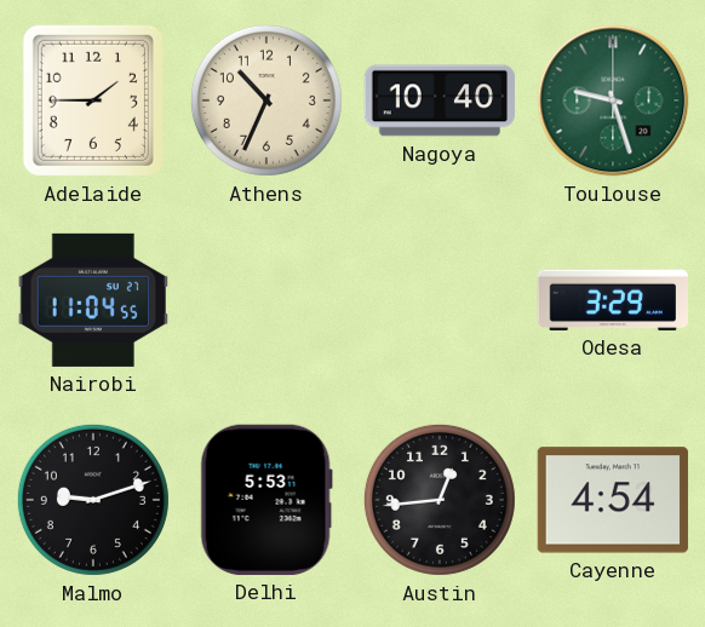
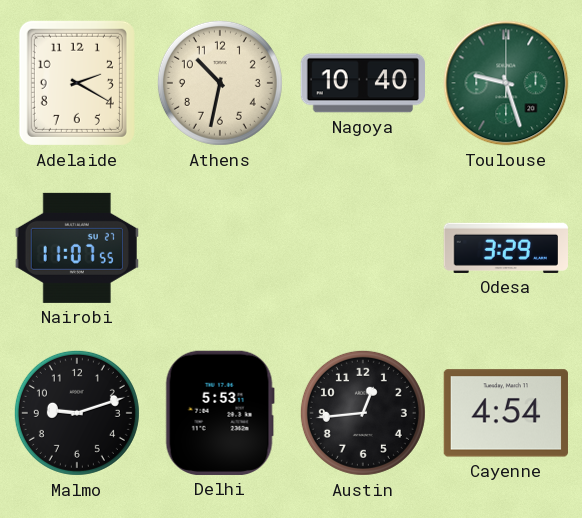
Adelaide: 1:45 -> 2:20
Athens: 10:34 -> 10:32
Nairobi: 11:04 -> 11:07
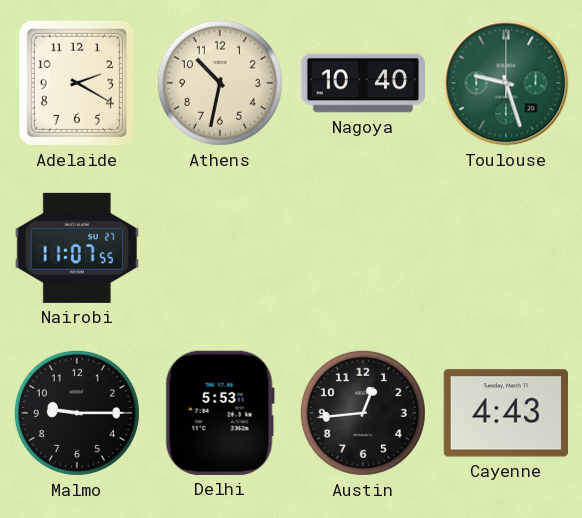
Odesa: 3:29 -> none
Malmo: 9:12 -> 9:15
Cayenne: 4:54 -> 4:43
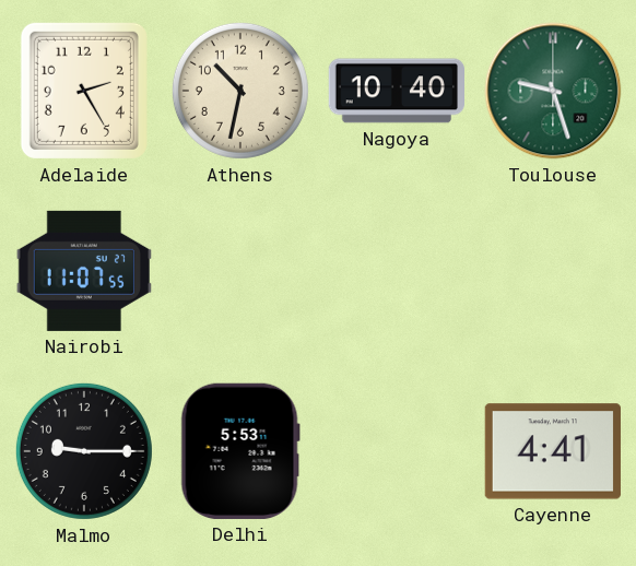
Adelaide: 2:20 -> 2:25
Austin: 12:44 -> none
Cayenne: 4:43 -> 4:41
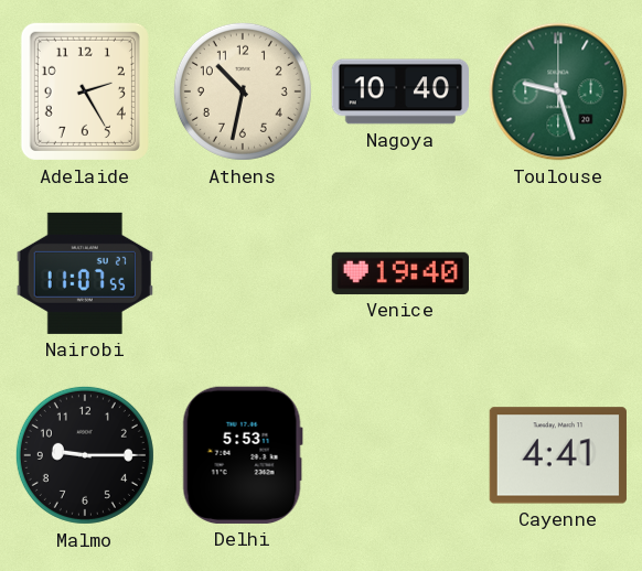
Venice: none -> 19:40
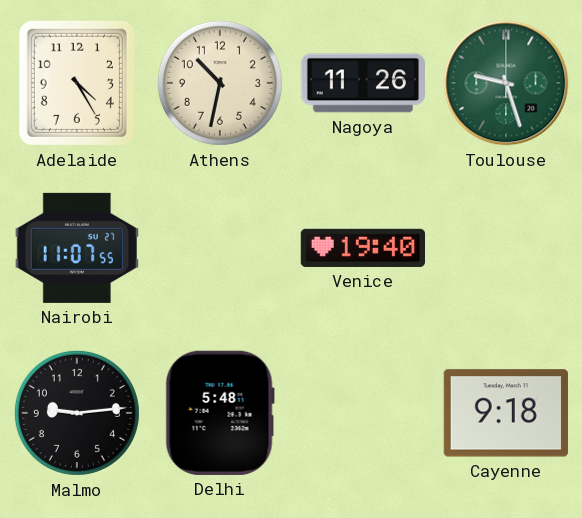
Adelaide: 2:25 -> 4:25
Nagoya: 10:40 -> 11:26
Malmo: 9:15 -> 9:14
Delhi: 5:53 -> 5:48
Cayenne: 4:41 -> 9:18
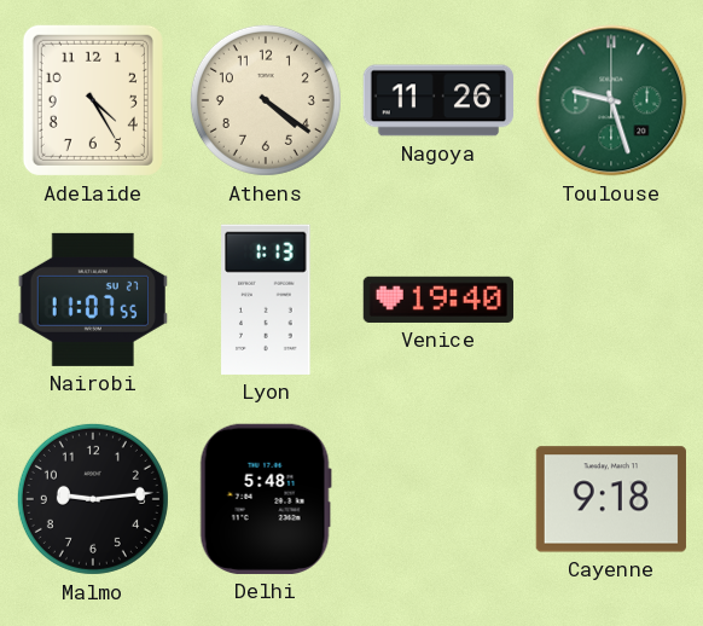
Athens: 10:32 -> 4:21
Lyon: none -> 1:13
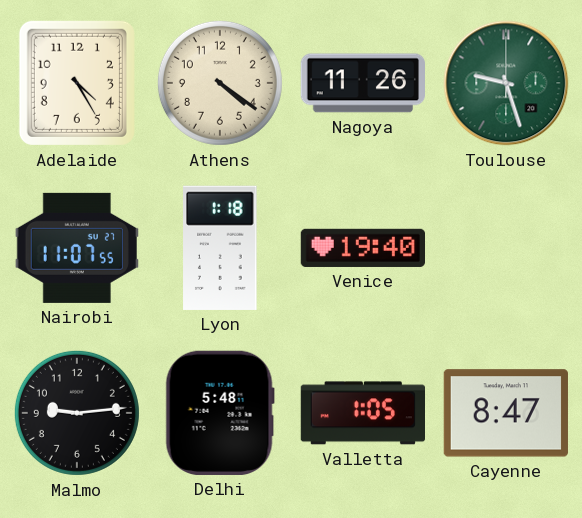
Lyon: 1:13 -> 1:18
Valletta: none -> 1:05
Cayenne: 9:18 -> 8:47
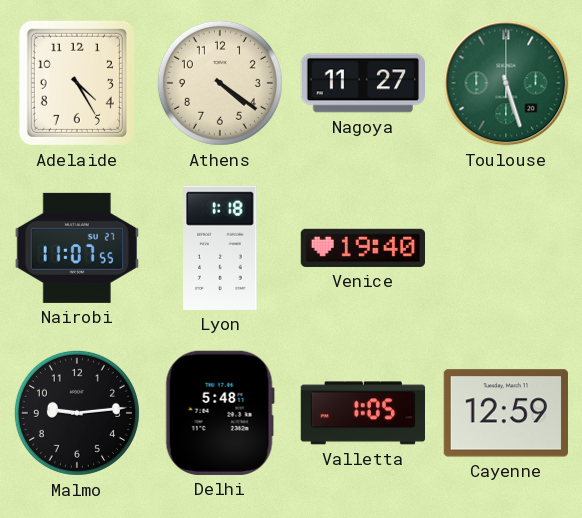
Nagoya: 11:26 -> 11:27
Toulouse: 9:27 -> 5:27
Cayenne: 8:47 -> 12:59
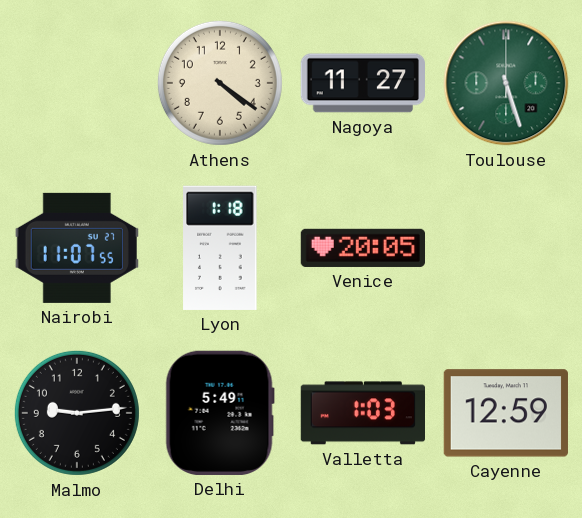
Adelaide: 4:25 -> none
Venice: 19:40 -> 20:05
Delhi: 5:48 -> 5:49
Valletta: 1:05 -> 1:03
